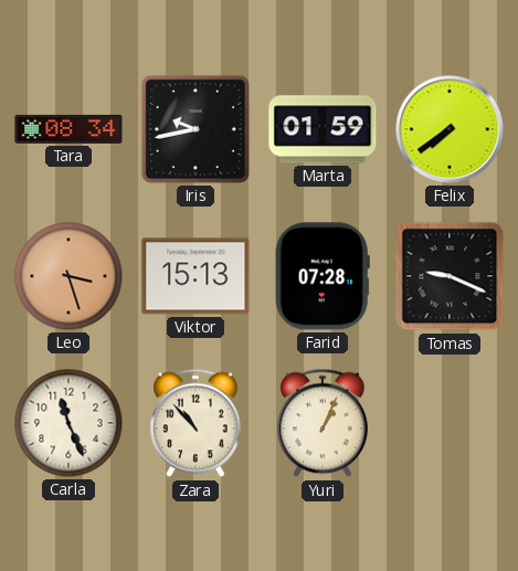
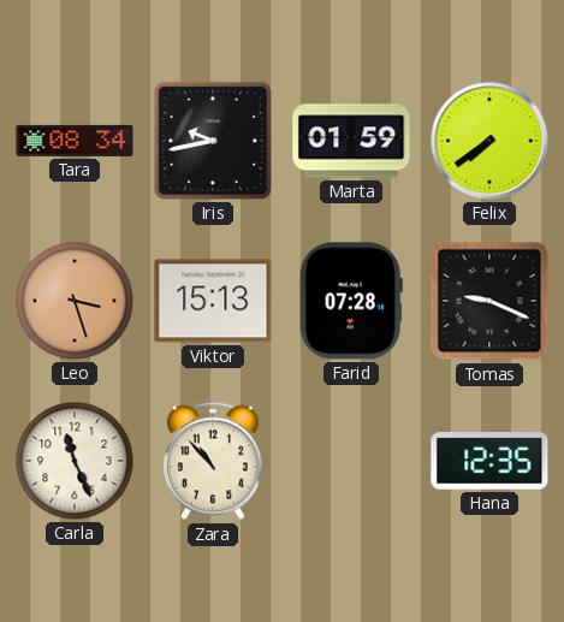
Yuri: 1:04 -> none
Hana: none -> 12:35
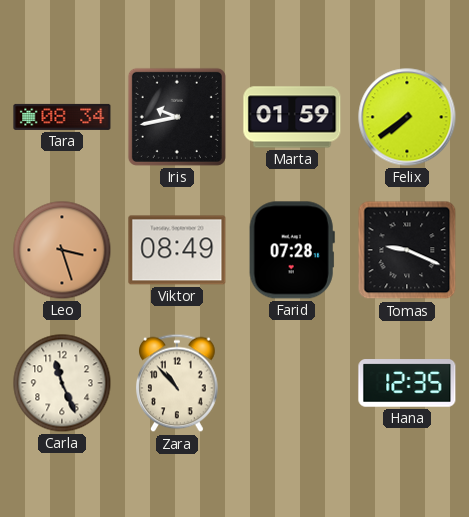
Viktor: 15:13 -> 08:49
